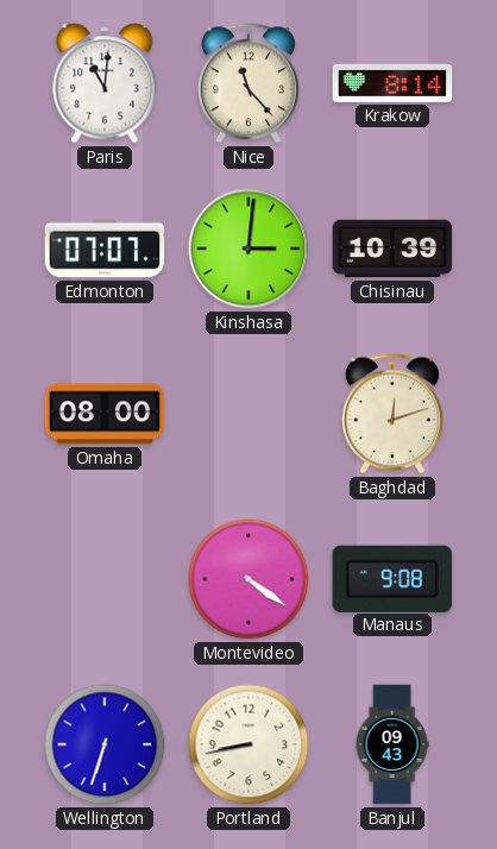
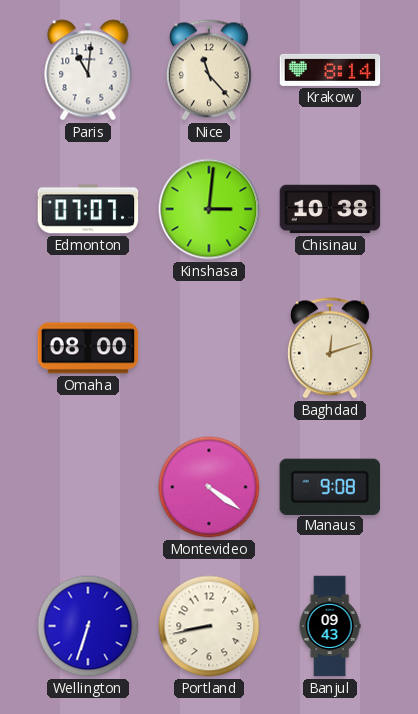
Chisinau: 10:39 -> 10:38
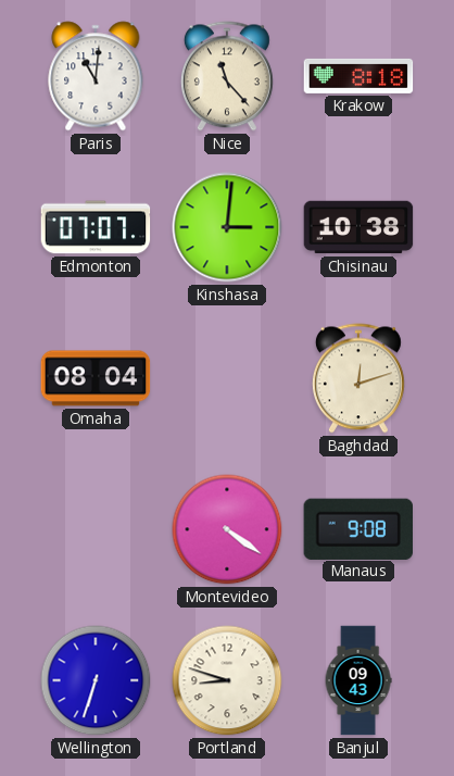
Krakow: 8:14 -> 8:18
Omaha: 08:00 -> 08:04
Portland: 8:43 -> 8:48
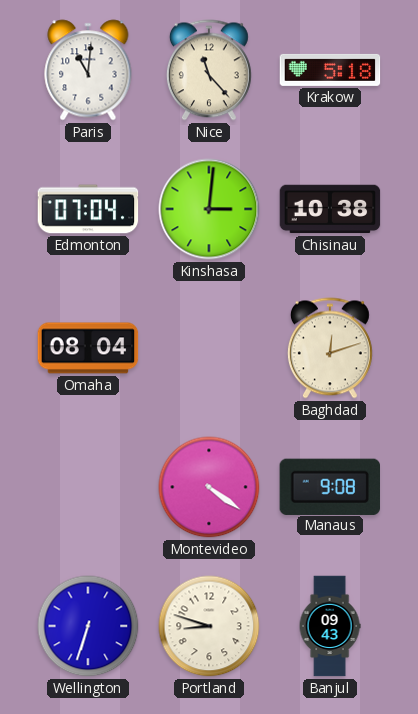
Krakow: 8:18 -> 5:18
Edmonton: 07:07 -> 07:04
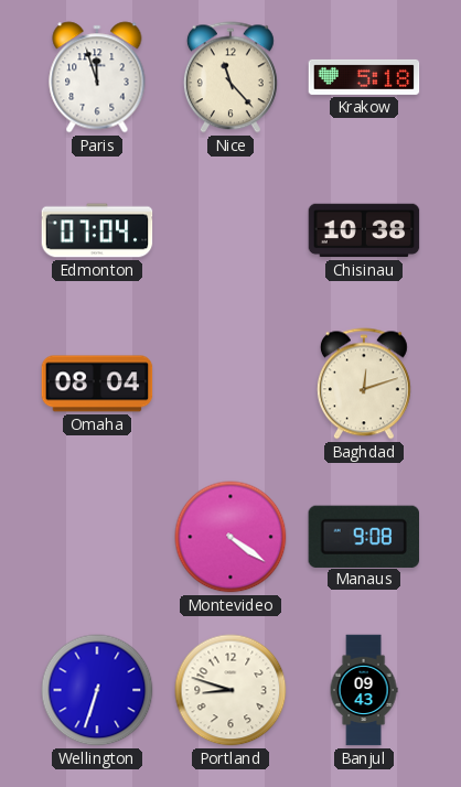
Paris: 11:01 -> 11:57
Kinshasa: 3:01 -> none
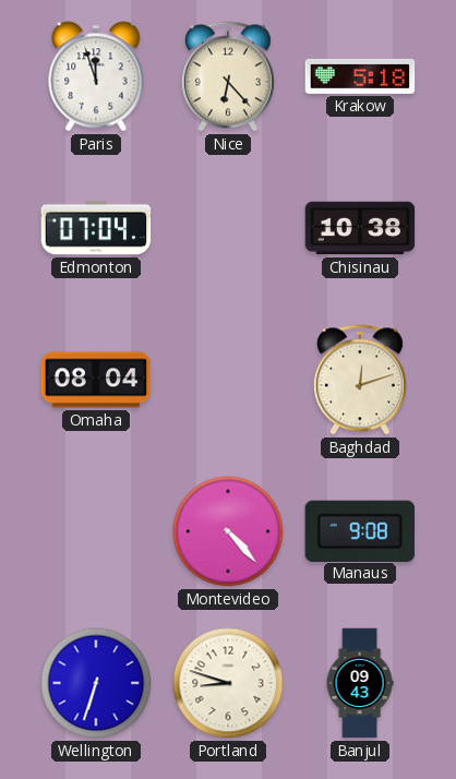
Nice: 11:23 -> 6:23
Montevideo: 4:21 -> 4:23
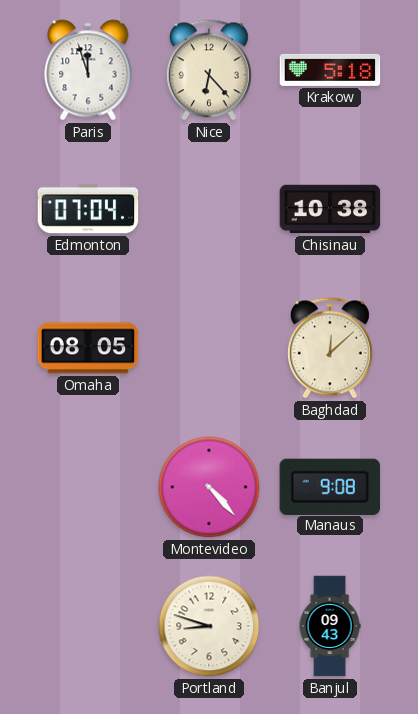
Omaha: 08:04 -> 08:05
Baghdad: 12:12 -> 12:08
Wellington: 6:33 -> none
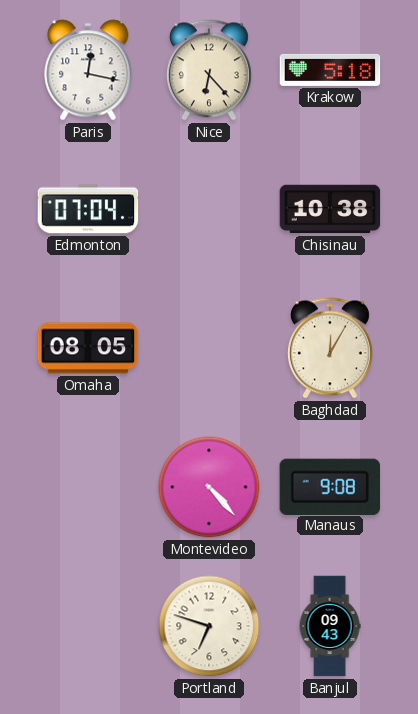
Paris: 11:57 -> 12:17
Baghdad: 12:08 -> 12:05
Portland: 8:48 -> 6:48
